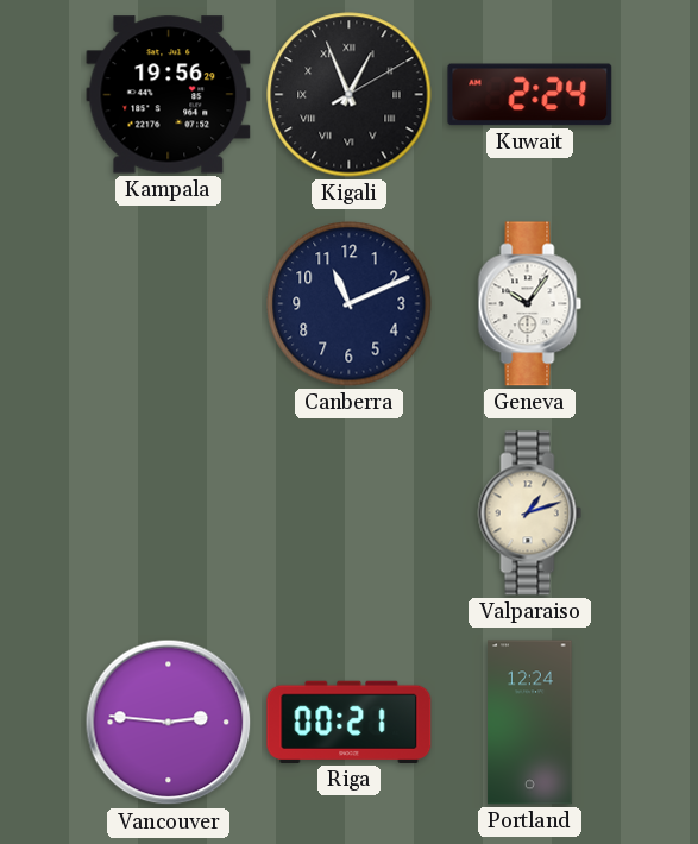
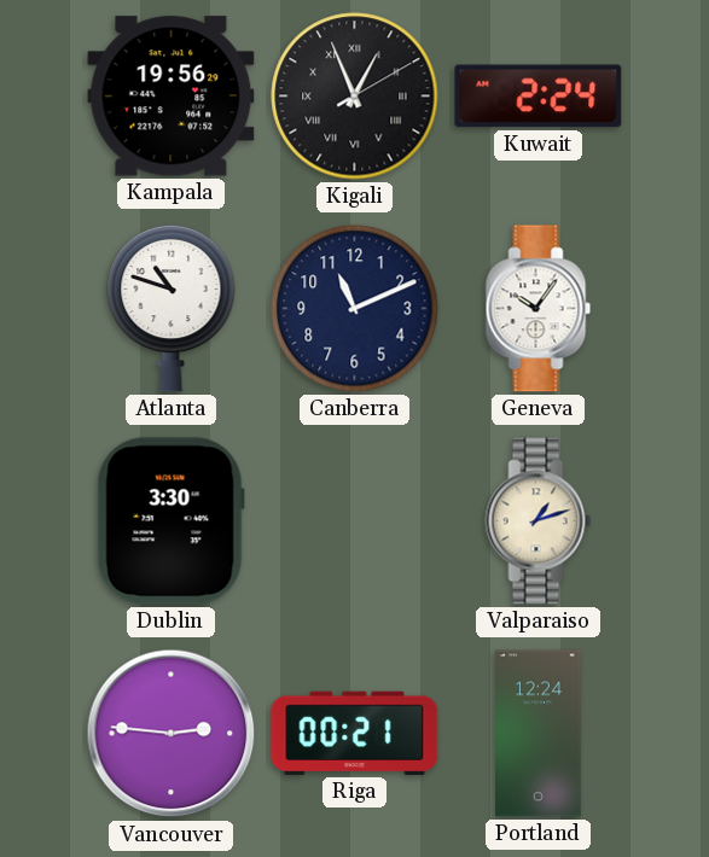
Atlanta: none -> 10:48
Dublin: none -> 3:30
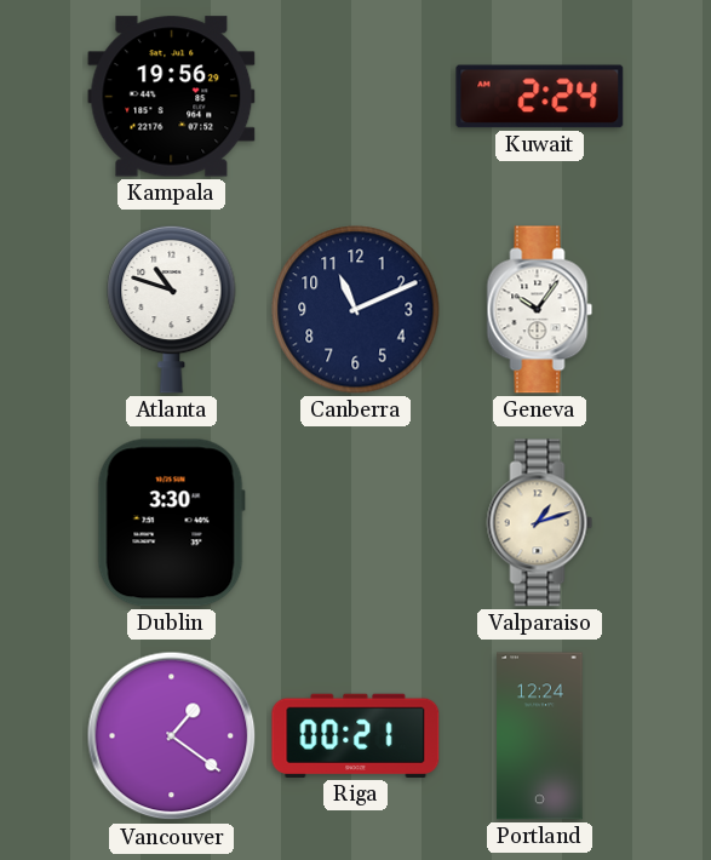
Kigali: 12:56 -> none
Vancouver: 2:46 -> 1:21
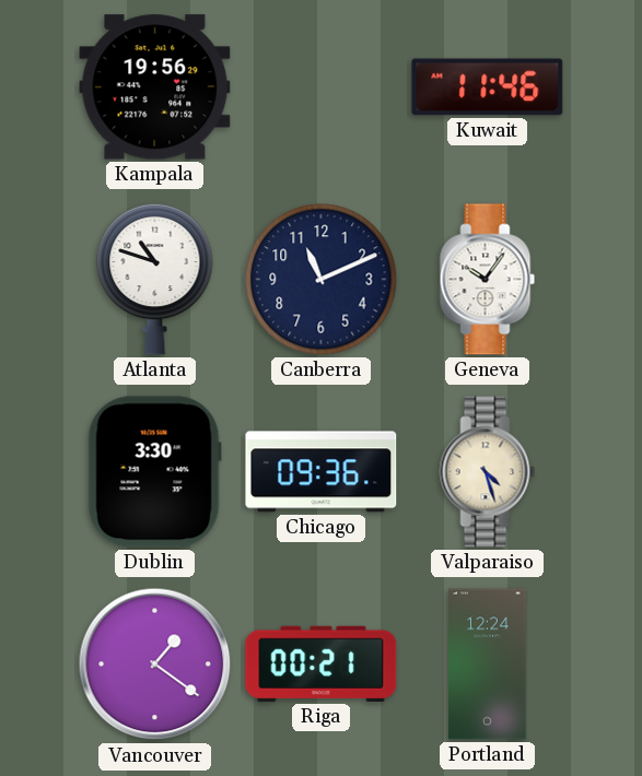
Kuwait: 2:24 -> 11:46
Chicago: none -> 09:36
Valparaiso: 1:12 -> 4:27
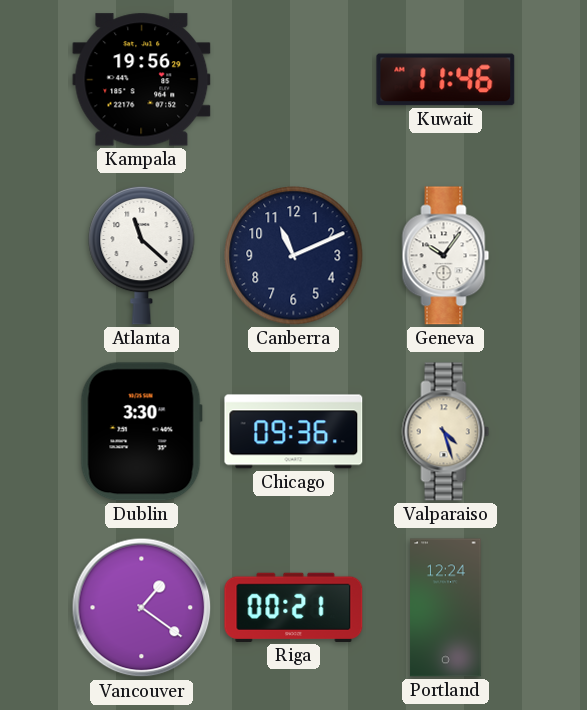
Atlanta: 10:48 -> 11:22
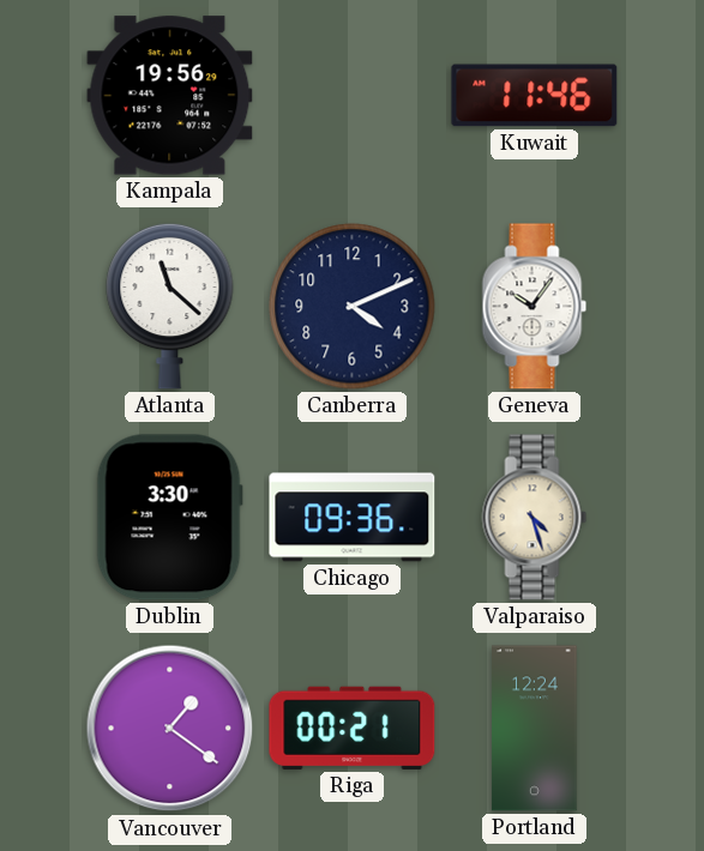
Canberra: 11:11 -> 4:11
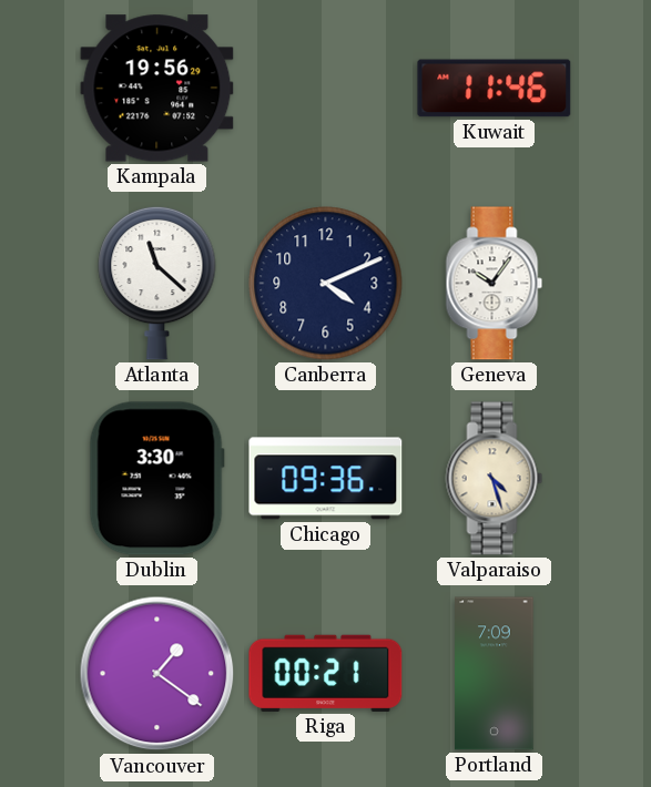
Portland: 12:24 -> 7:09
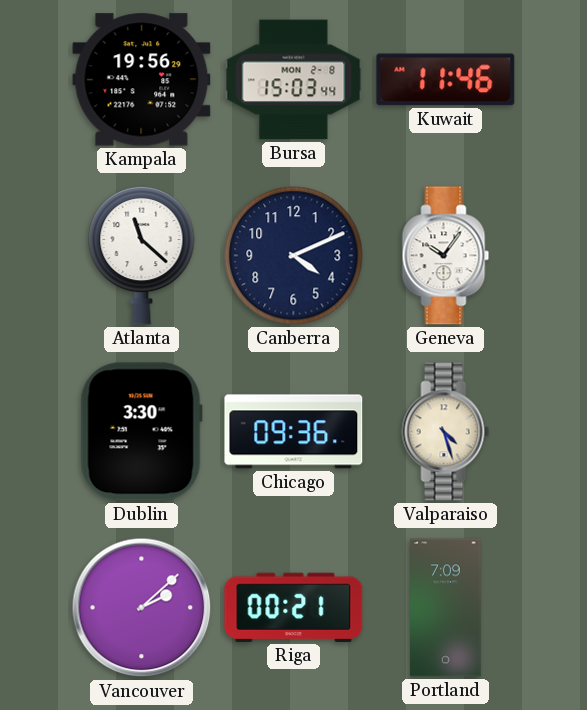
Bursa: none -> 15:03
Vancouver: 1:21 -> 2:08
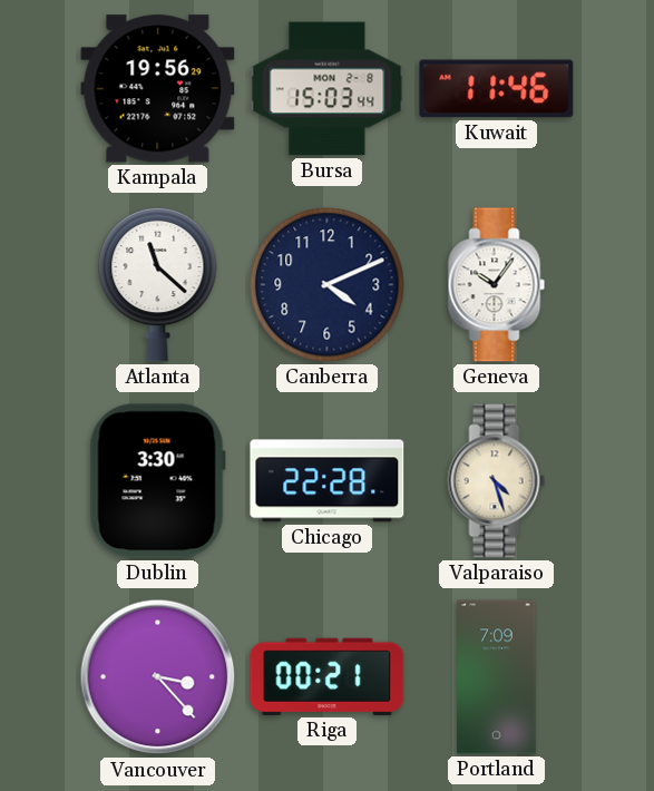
Chicago: 09:36 -> 22:28
Vancouver: 2:08 -> 3:23
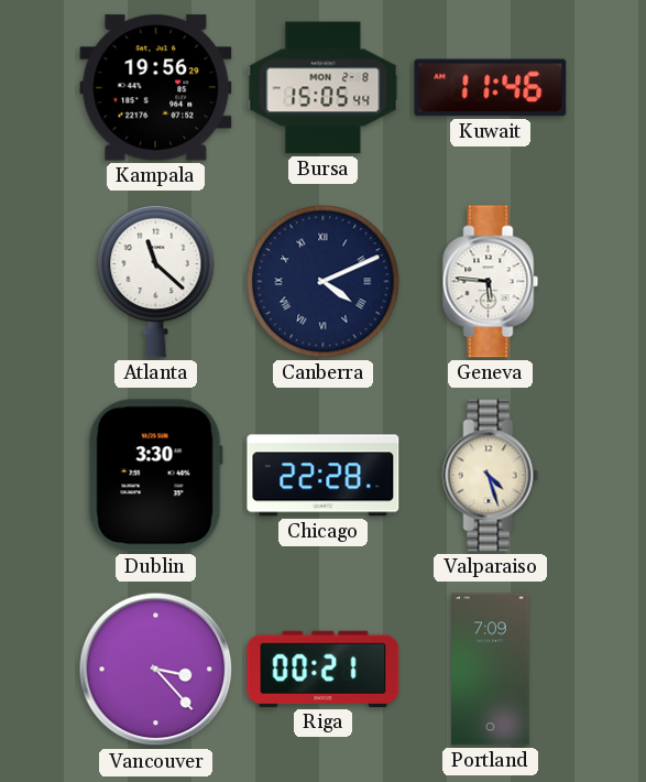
Bursa: 15:03 -> 15:05
Canberra numerals: Arabic -> Roman
Geneva: 10:06 -> 5:46
